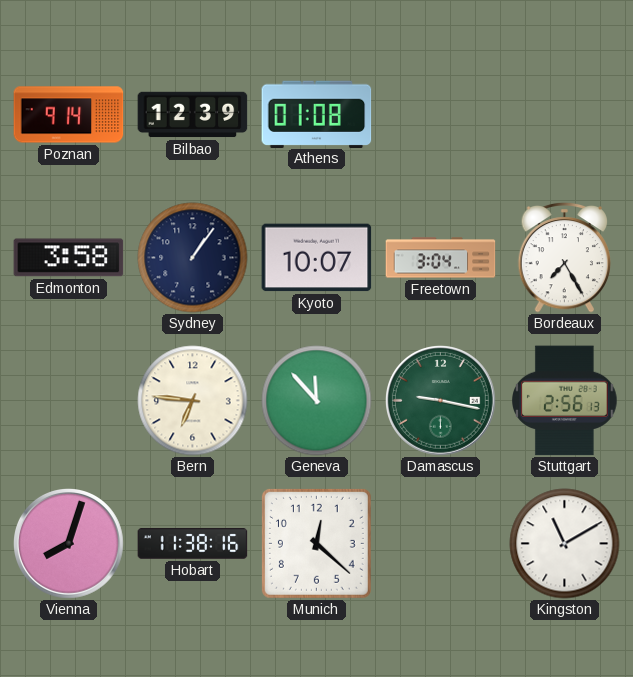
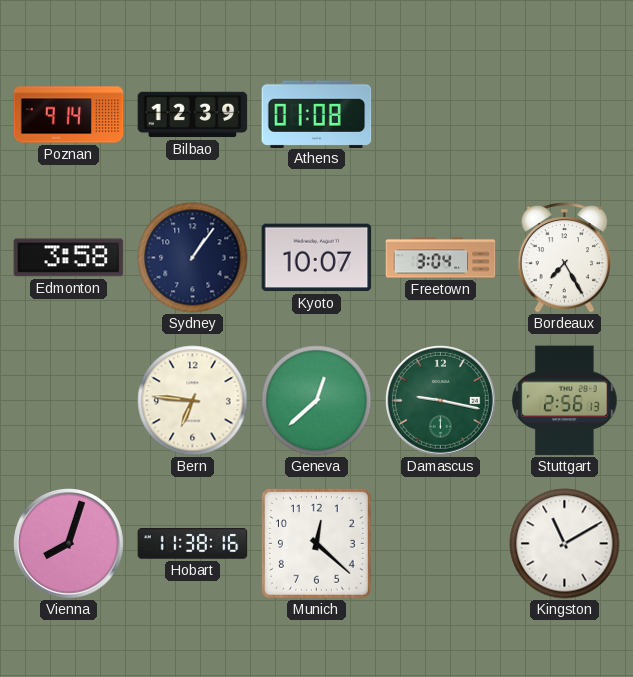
Geneva: 11:53 -> 12:38
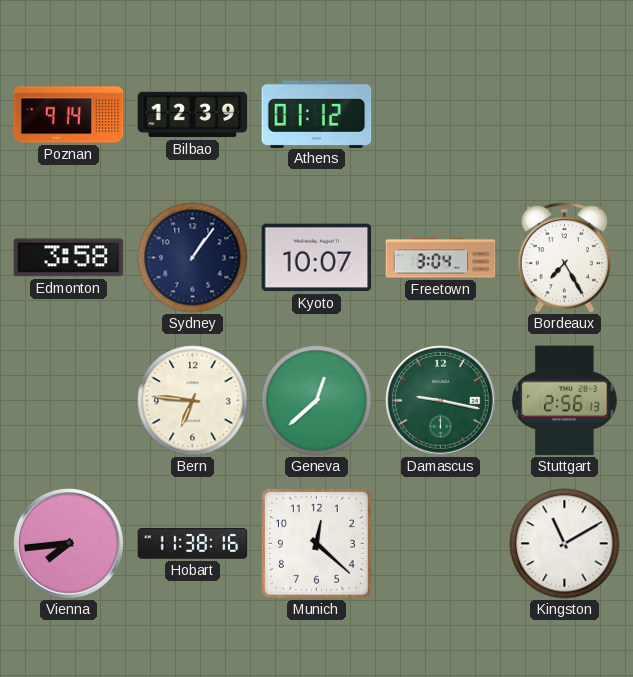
Athens: 01:08 -> 01:12
Vienna: 8:03 -> 7:44
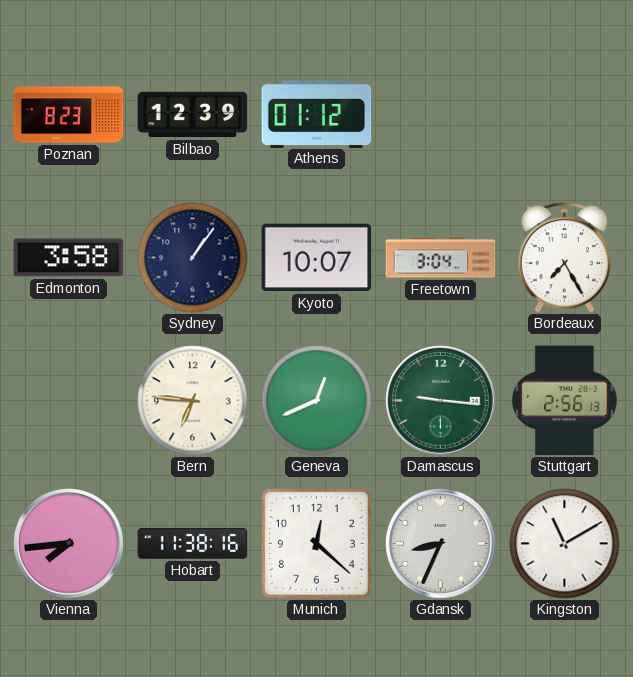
Poznan: 9:14 -> 8:23
Geneva: 12:38 -> 12:41
Damascus: 9:17 -> 9:16
Gdansk: none -> 8:34
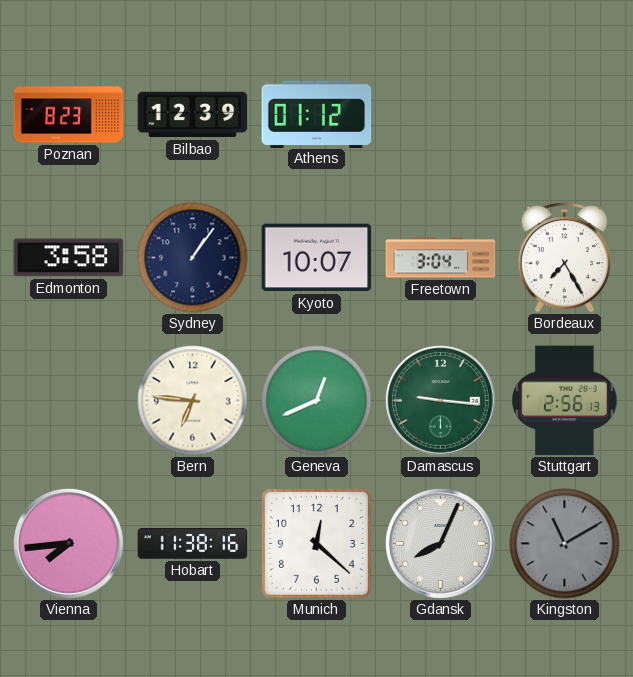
Gdansk: 8:34 -> 8:04
Kingston dial: white -> grey
